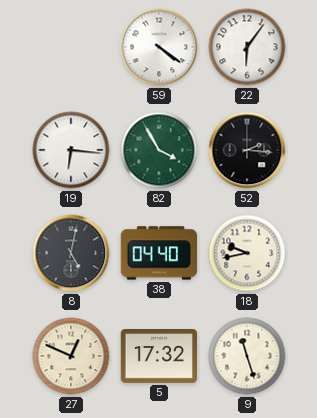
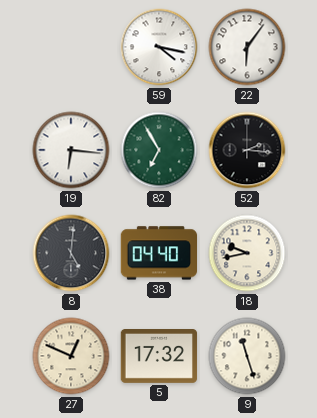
59: 4:21 -> 4:17
82: 3:55 -> 6:55
8: 5:02 -> 5:01
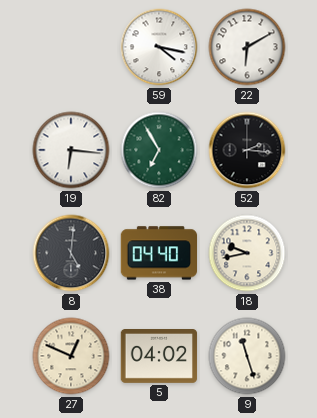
22: 6:06 -> 6:10
5: 17:32 -> 04:02
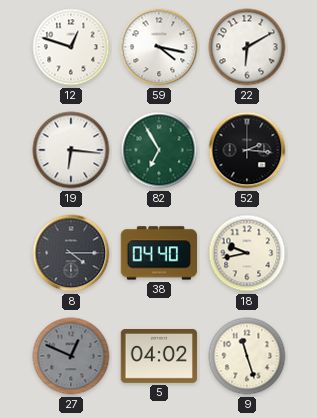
12: none -> 12:48
8: 5:01 -> 4:15
27 dial: cream -> grey
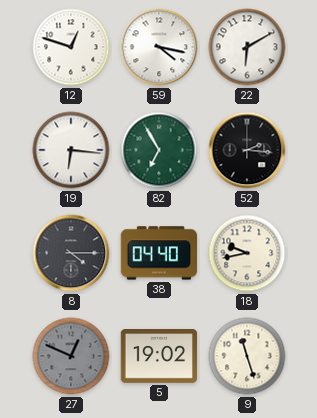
5: 04:02 -> 19:02
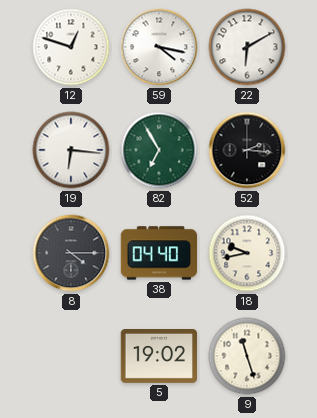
27: 12:49 -> none
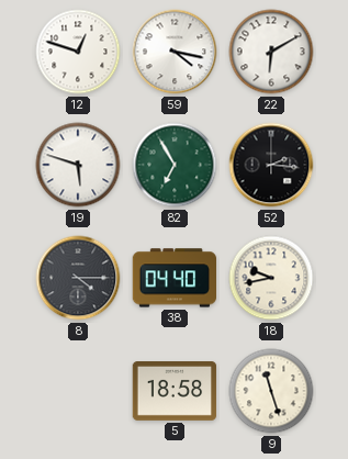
19: 6:16 -> 5:48
5: 19:02 -> 18:58
